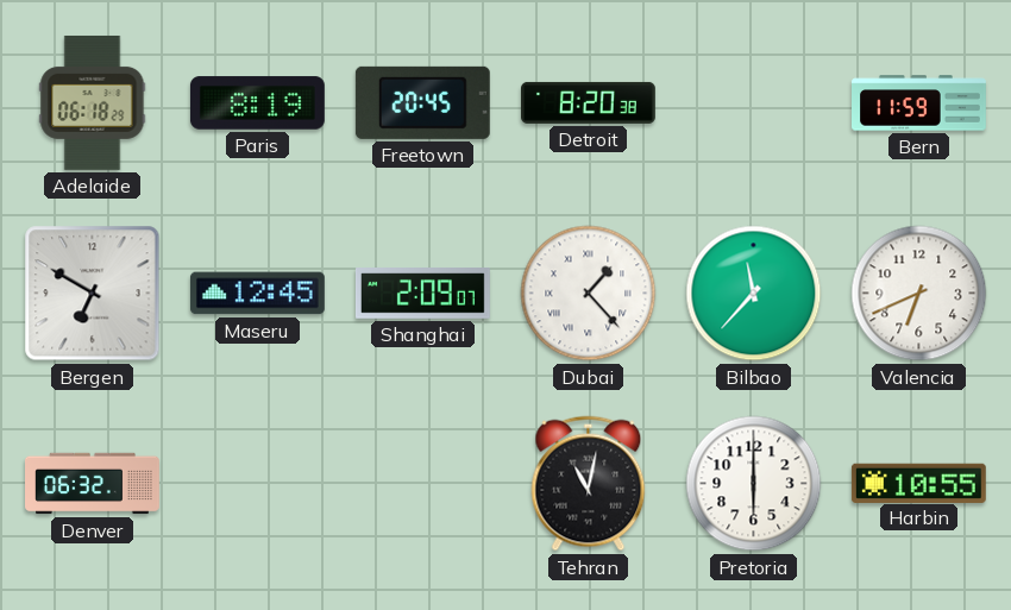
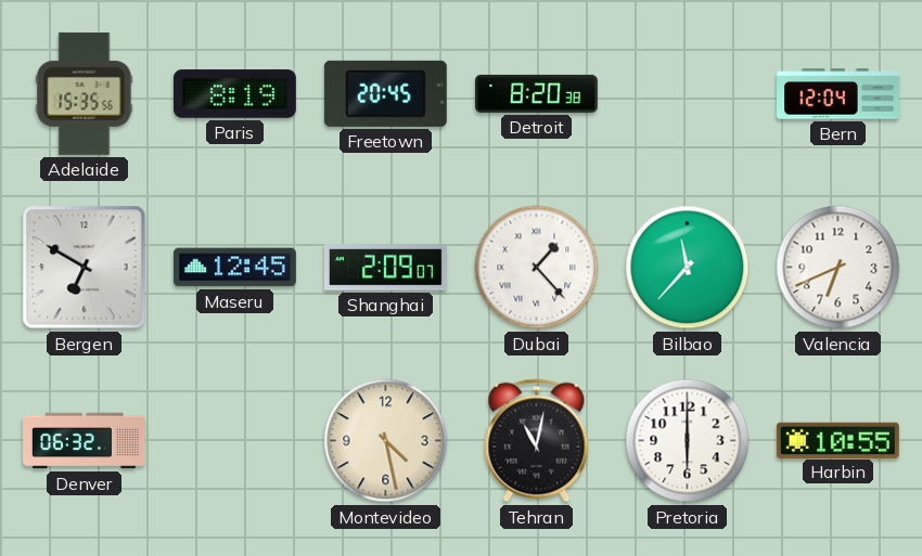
Adelaide: 06:18 -> 15:35
Bern: 11:59 -> 12:04
Montevideo: none -> 4:28
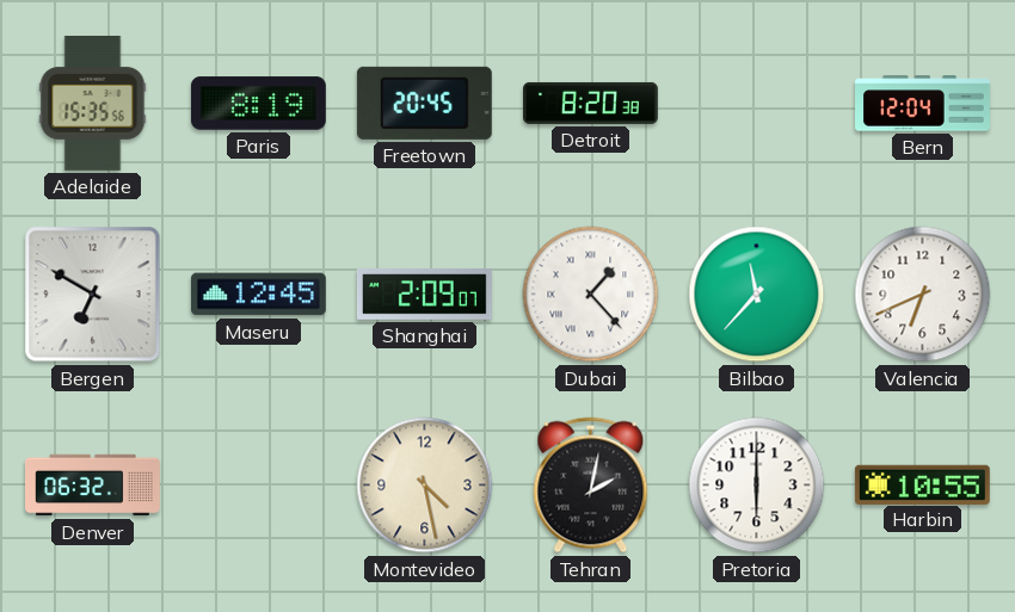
Tehran: 11:02 -> 2:02
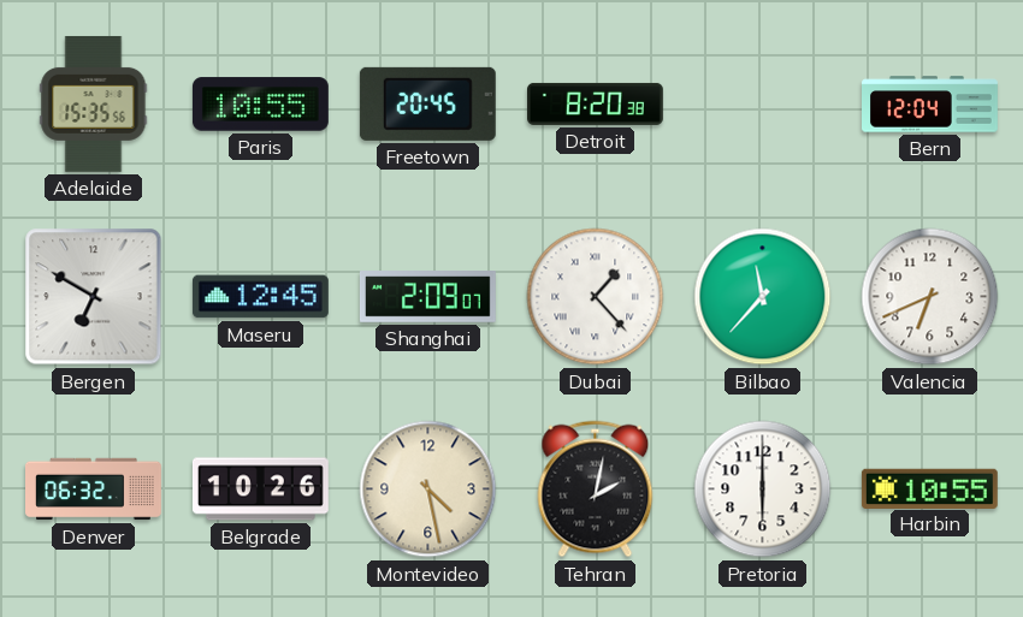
Paris: 8:19 -> 10:55
Belgrade: none -> 10:26
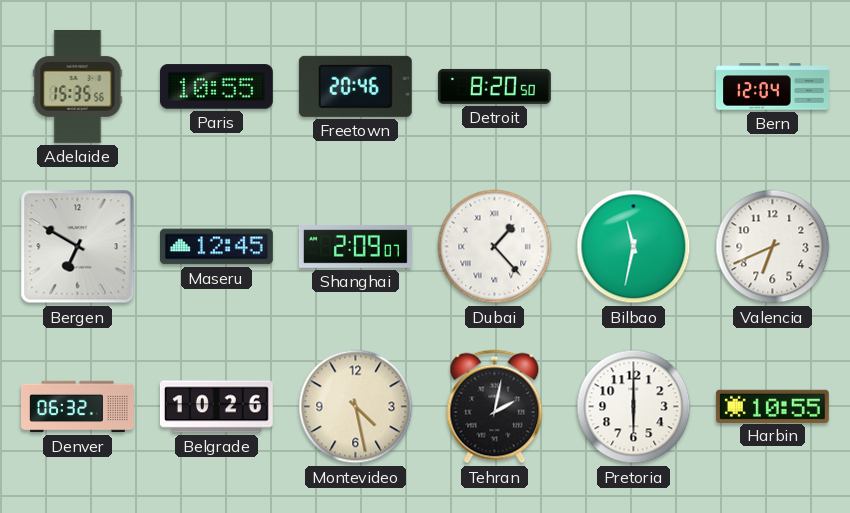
Freetown: 20:45 -> 20:46
Detroit: 8:20:38 -> 8:20:50
Bilbao: 11:37 -> 11:32
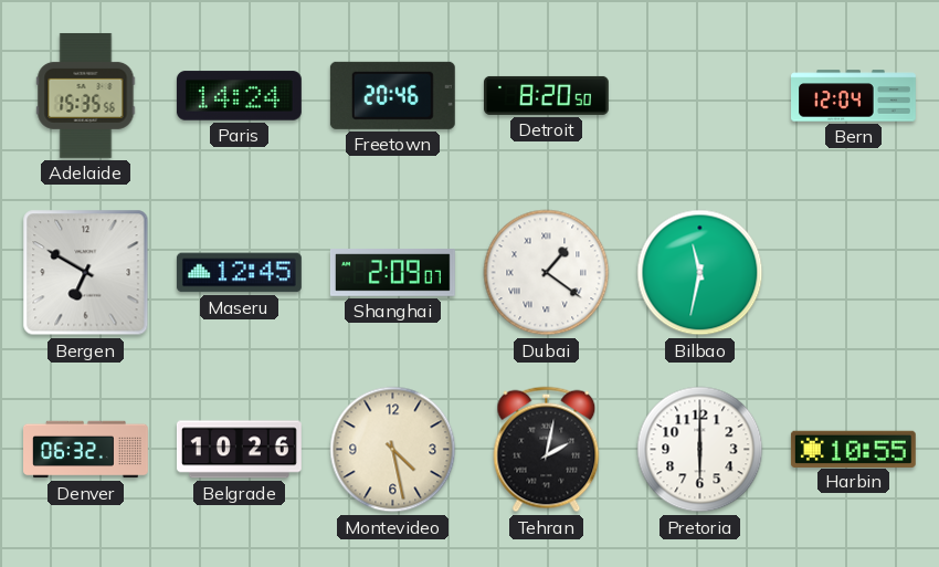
Paris: 10:55 -> 14:24
Dubai: 1:23 -> 1:21
Valencia: 6:41 -> none
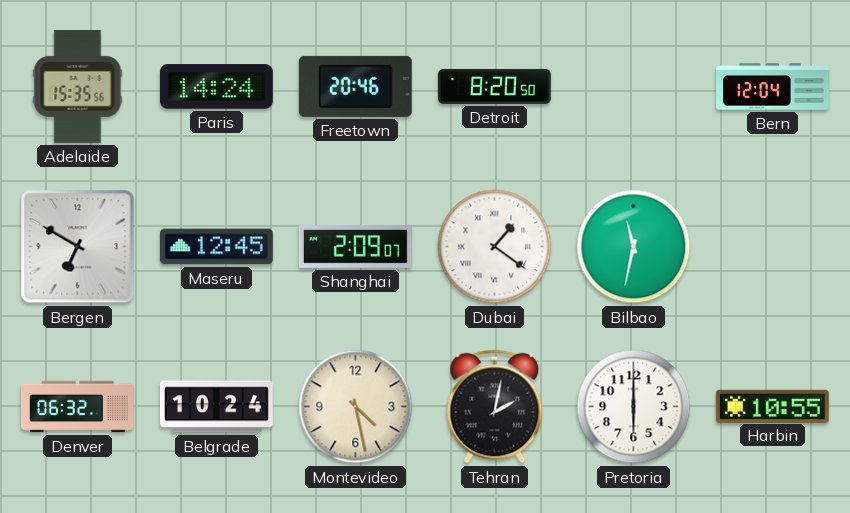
Belgrade: 10:26 -> 10:24
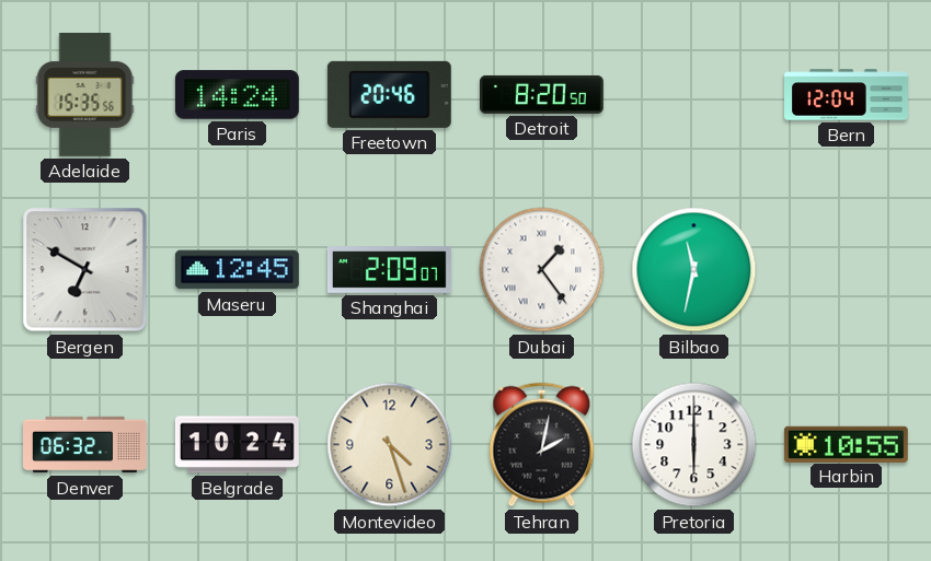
Dubai: 1:21 -> 1:24
Montevideo: 4:28 -> 4:27
